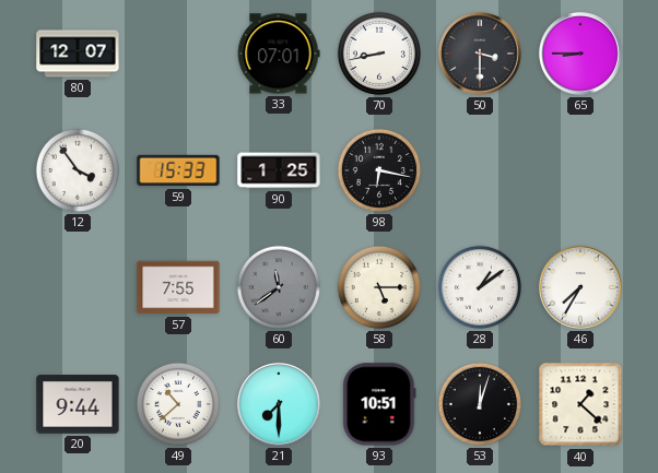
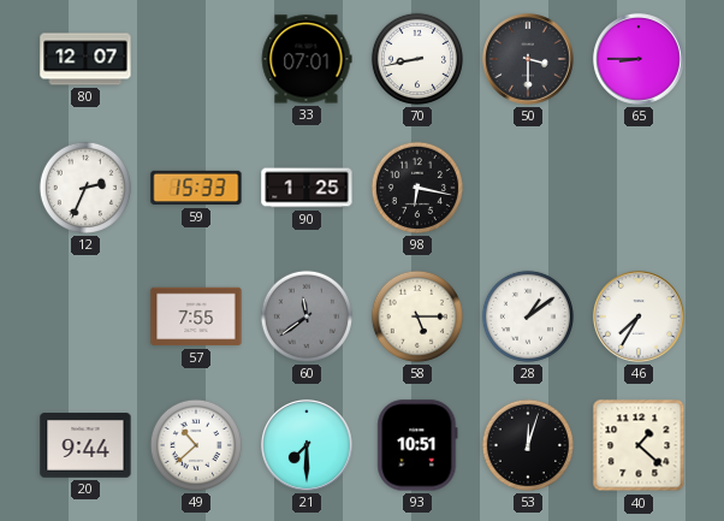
12: 3:54 -> 2:34
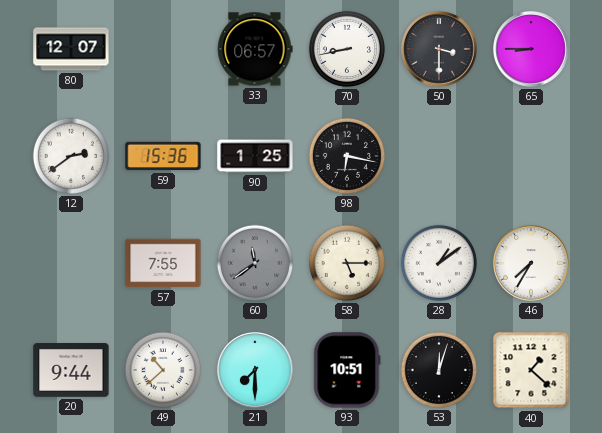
33: 07:01 -> 06:57
12: 2:34 -> 2:39
59: 15:33 -> 15:36
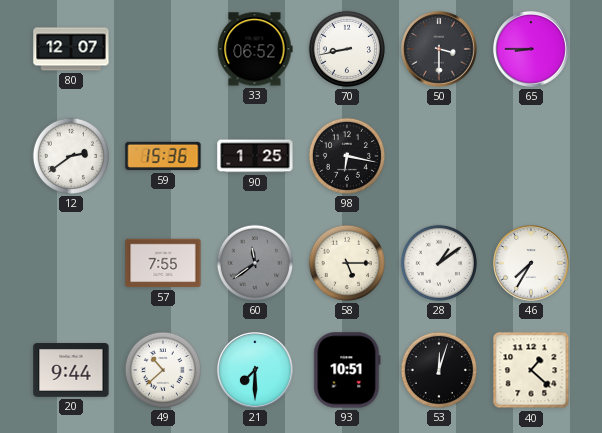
33: 06:57 -> 06:52
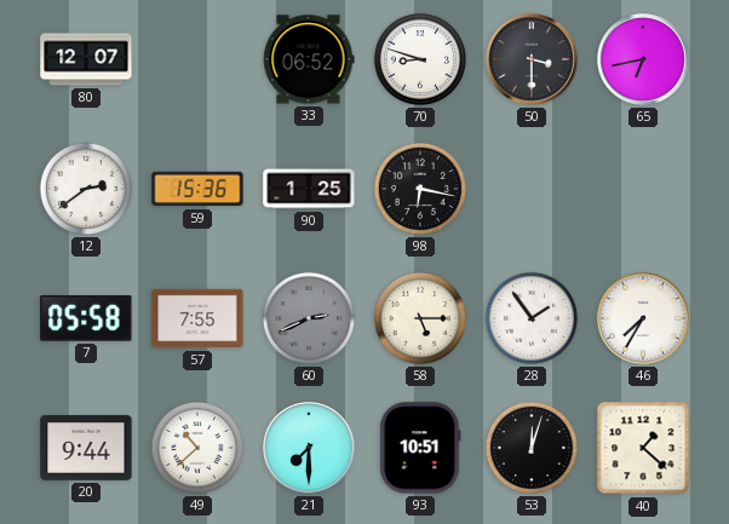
70: 8:43 -> 8:48
65: 8:45 -> 6:43
7: none -> 05:58
60: 11:39 -> 2:41
28: 1:09 -> 1:54
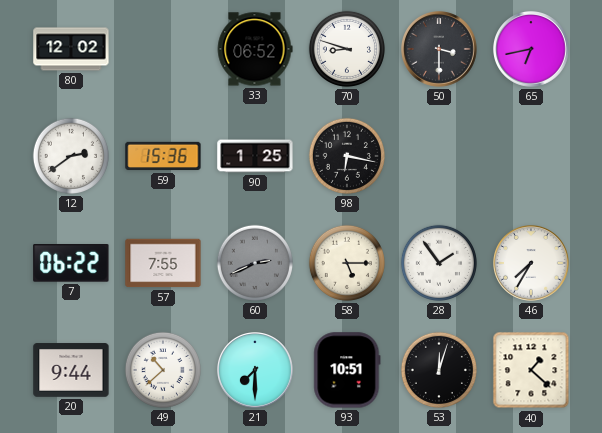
80: 12:07 -> 12:02
7: 05:58 -> 06:22
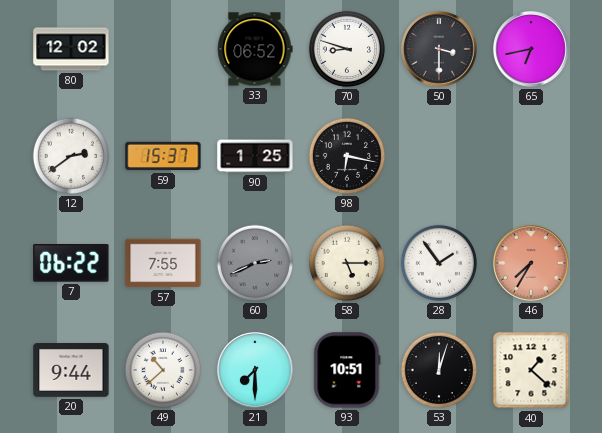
59: 15:36 -> 15:37
46 dial: white -> salmon
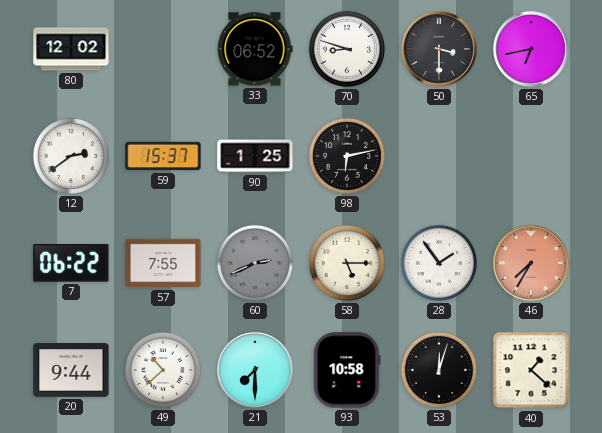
98: 6:17 -> 6:13
93: 10:51 -> 10:58
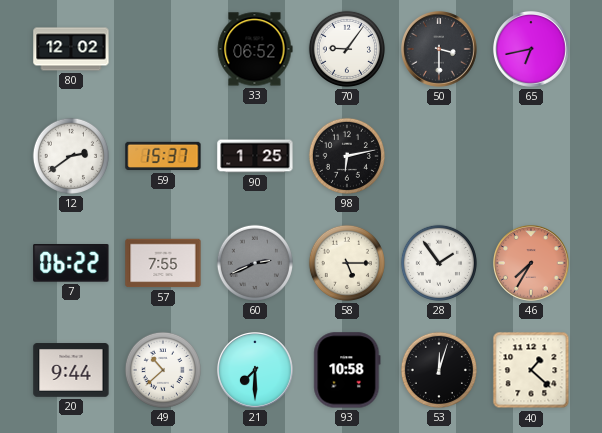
70: 8:48 -> 9:06
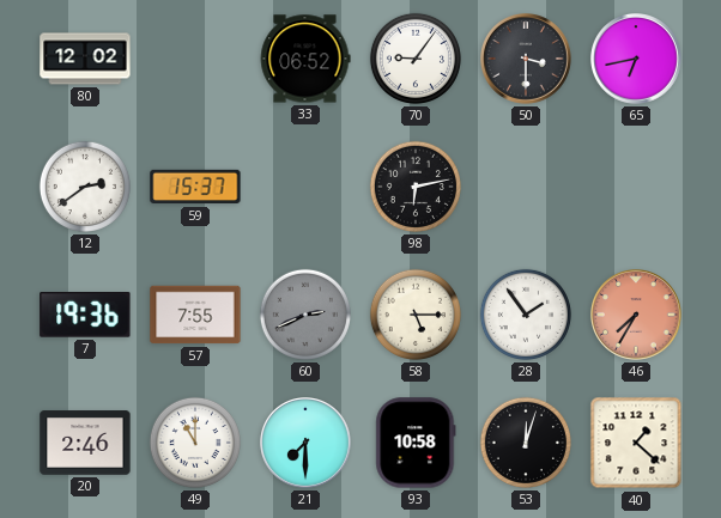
90: 1:25 -> none
7: 06:22 -> 19:36
20: 9:44 -> 2:46
49: 10:38 -> 11:00
